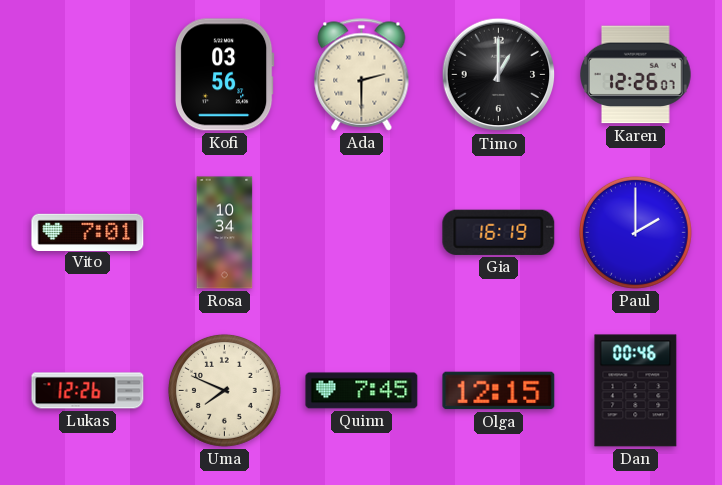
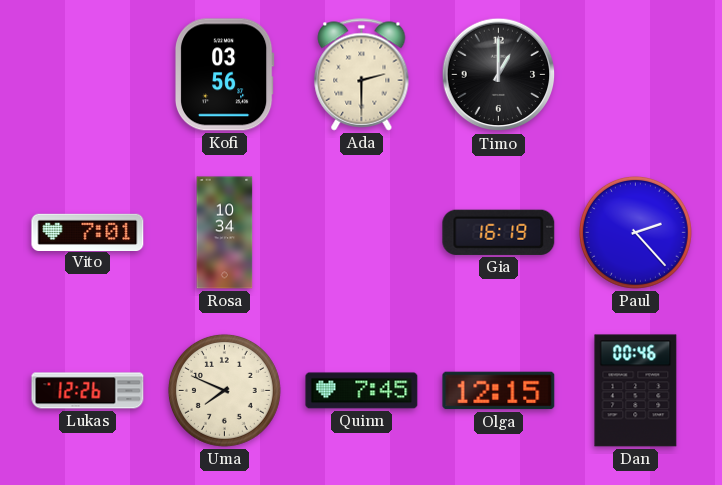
Karen: 12:26 -> none
Paul: 2:00 -> 2:23
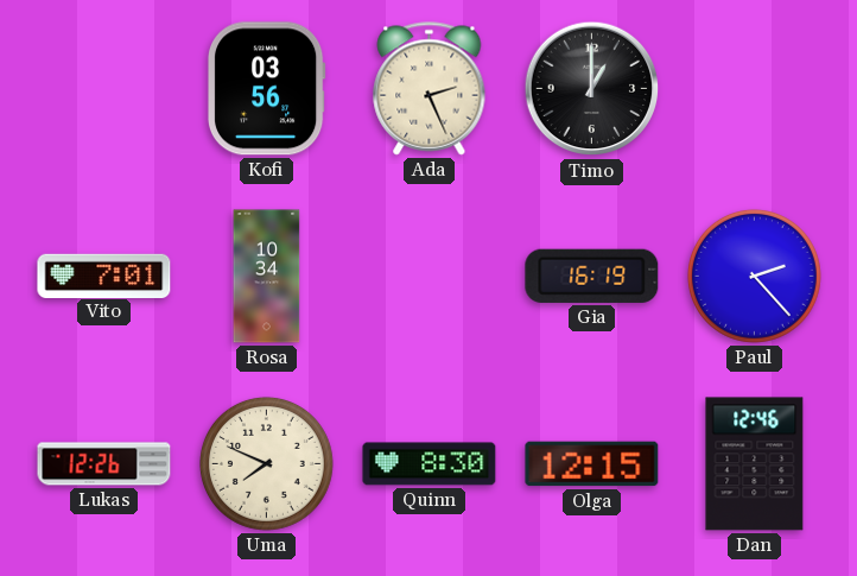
Ada: 2:30 -> 2:26
Quinn: 7:45 -> 8:30
Dan: 00:46 -> 12:46
